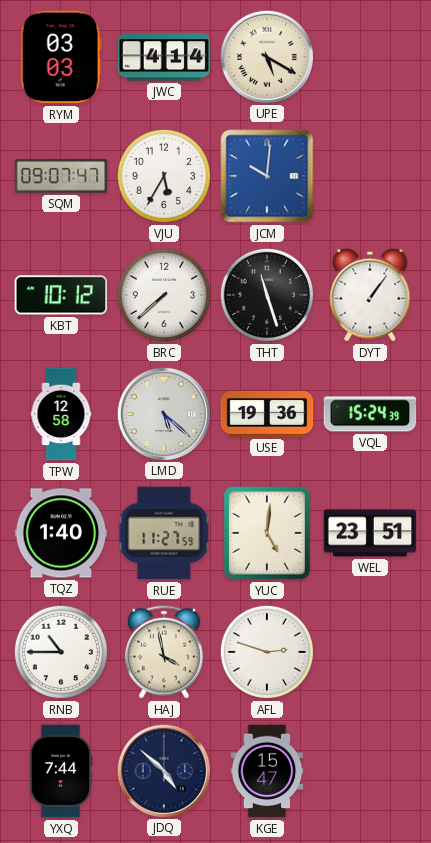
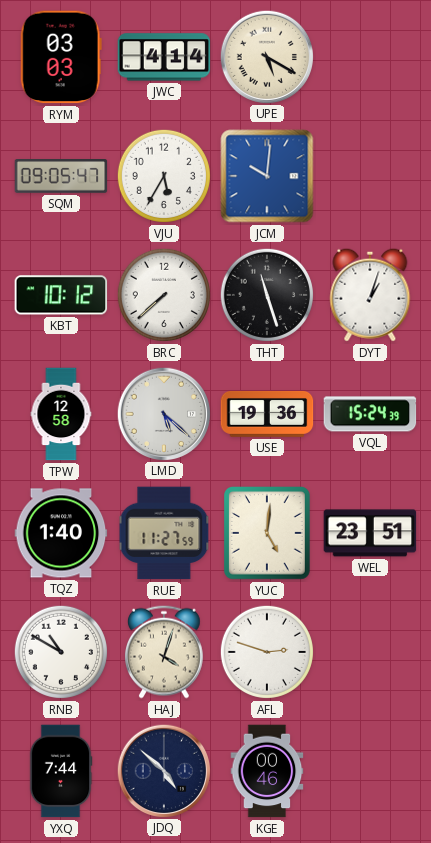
SQM: 09:07 -> 09:05
DYT: 1:06 -> 1:03
RNB: 10:45 -> 10:50
HAJ: 3:58 -> 4:03
KGE: 15:47 -> 00:46
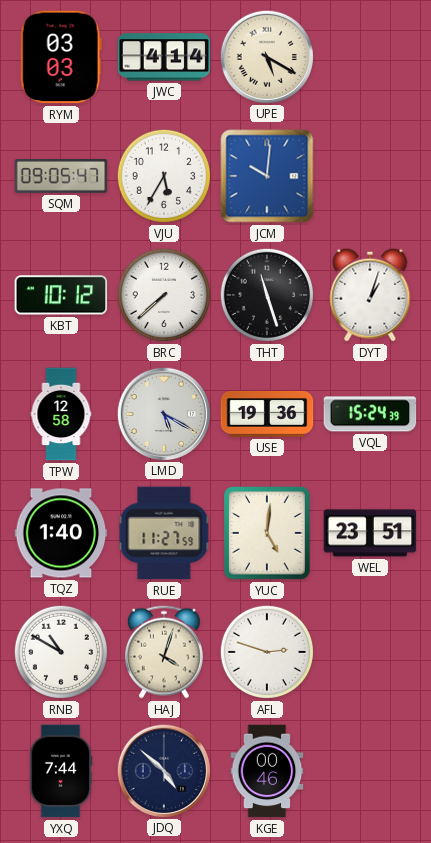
LMD: 5:22 -> 5:20
